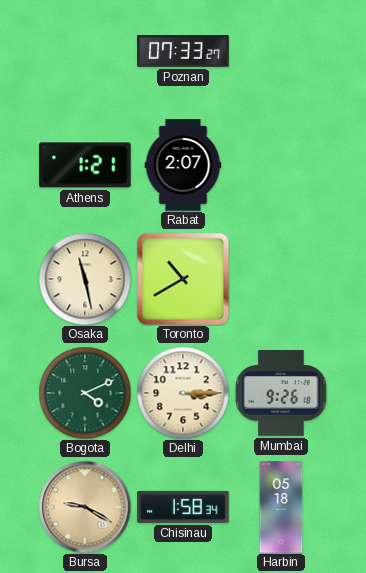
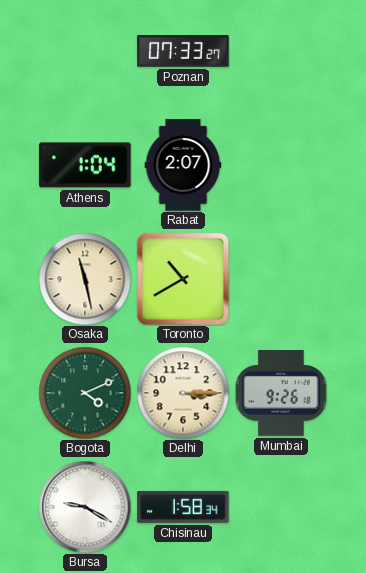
Athens: 1:21 -> 1:04
Bursa dial: champagne -> white
Harbin: 05:18 -> none
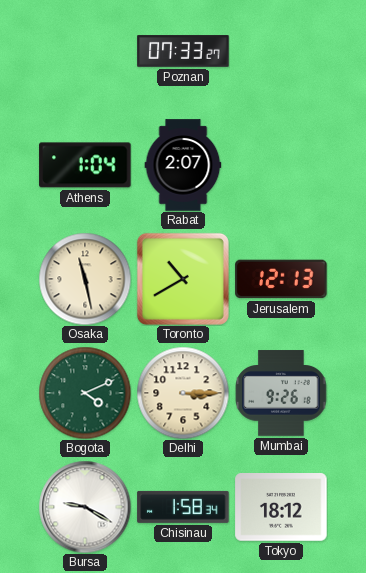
Jerusalem: none -> 12:13
Tokyo: none -> 18:12
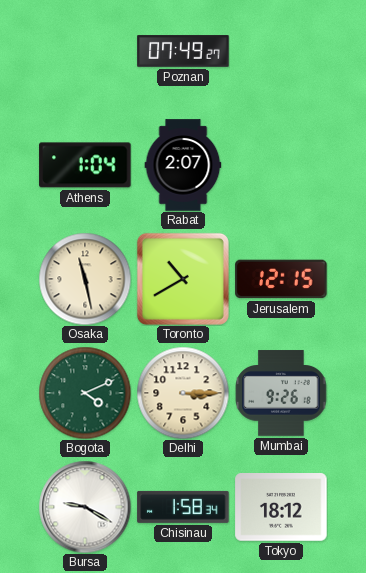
Poznan: 07:33 -> 07:49
Jerusalem: 12:13 -> 12:15
